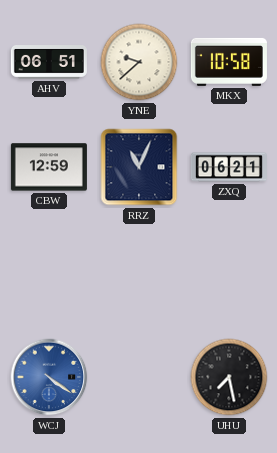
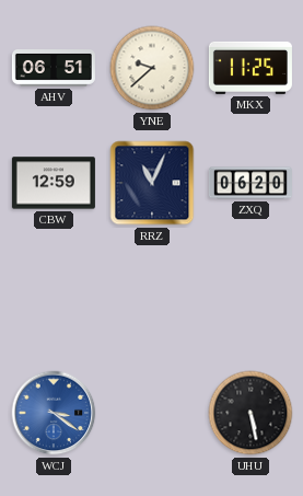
MKX: 10:58 -> 11:25
ZXQ: 06:21 -> 06:20
WCJ: 4:21 -> 3:21
UHU: 7:28 -> 5:28
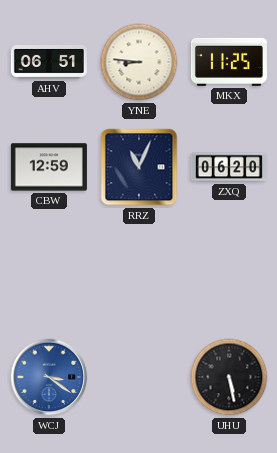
YNE: 9:38 -> 8:46
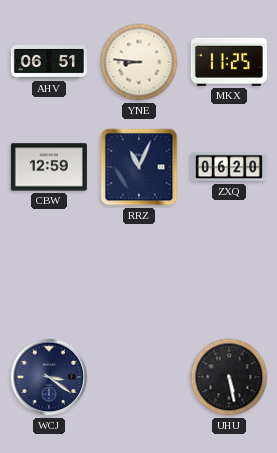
WCJ dial: blue -> navy
